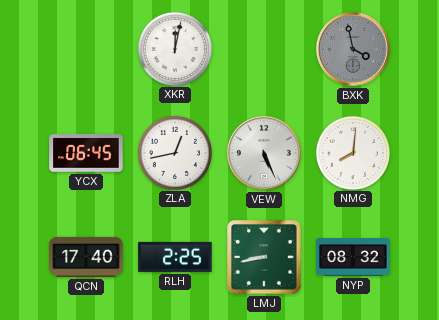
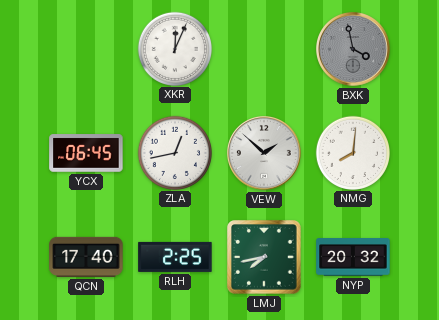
XKR: 12:02 -> 12:04
VEW: 5:26 -> 1:52
LMJ: 8:43 -> 7:43
NYP: 08:32 -> 20:32
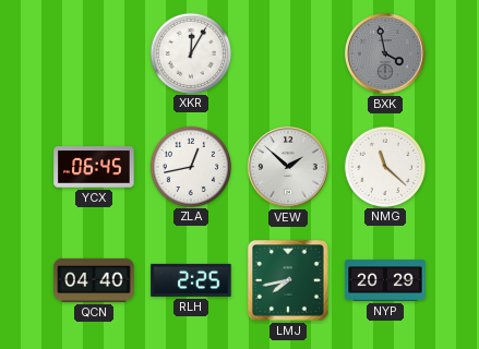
XKR: 12:04 -> 12:05
NMG: 8:01 -> 11:22
QCN: 17:40 -> 04:40
NYP: 20:32 -> 20:29
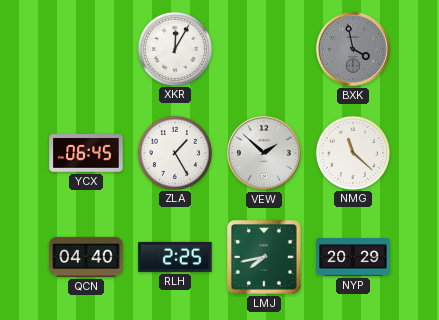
ZLA: 12:43 -> 1:25
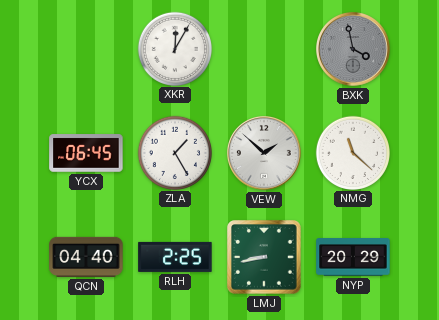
LMJ: 7:43 -> 8:43
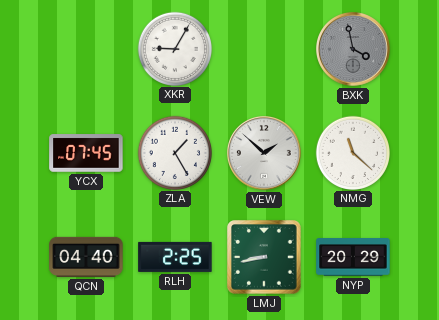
XKR: 12:05 -> 9:05
YCX: 06:45 -> 07:45
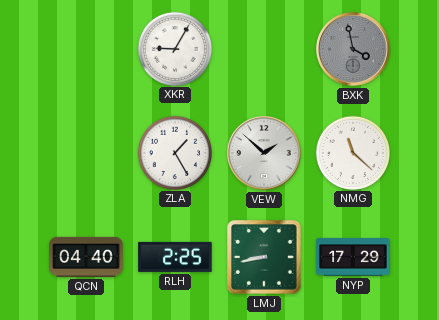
YCX: 07:45 -> none
NYP: 20:29 -> 17:29
